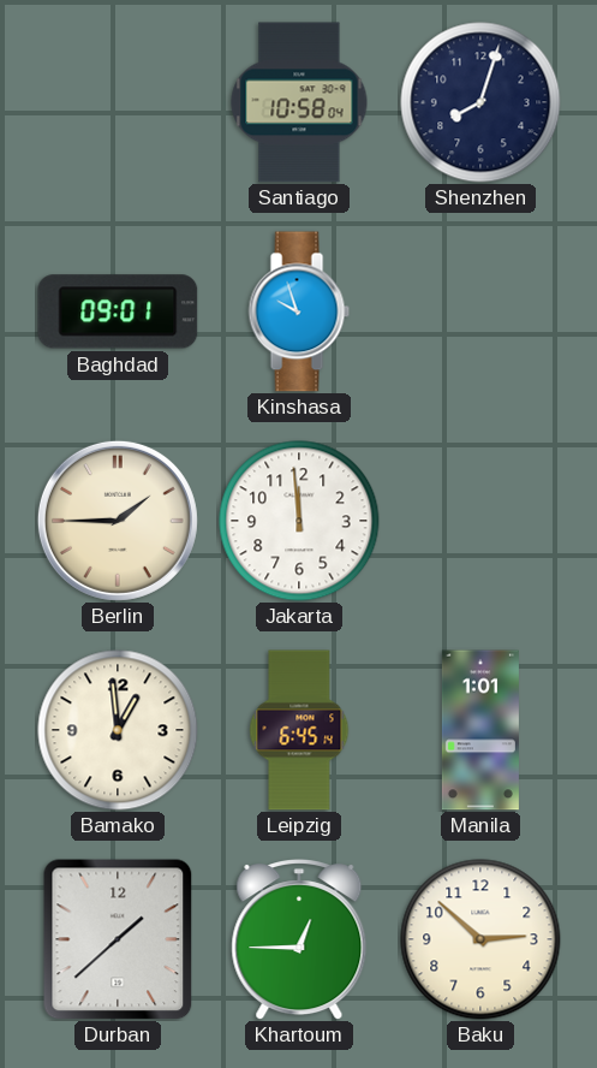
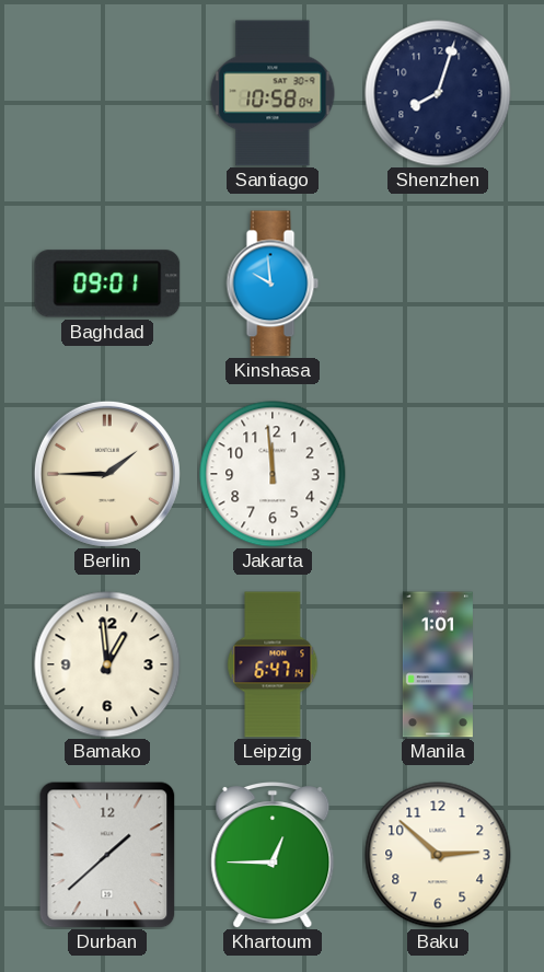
Kinshasa: 9:57 -> 9:59
Leipzig: 6:45 -> 6:47
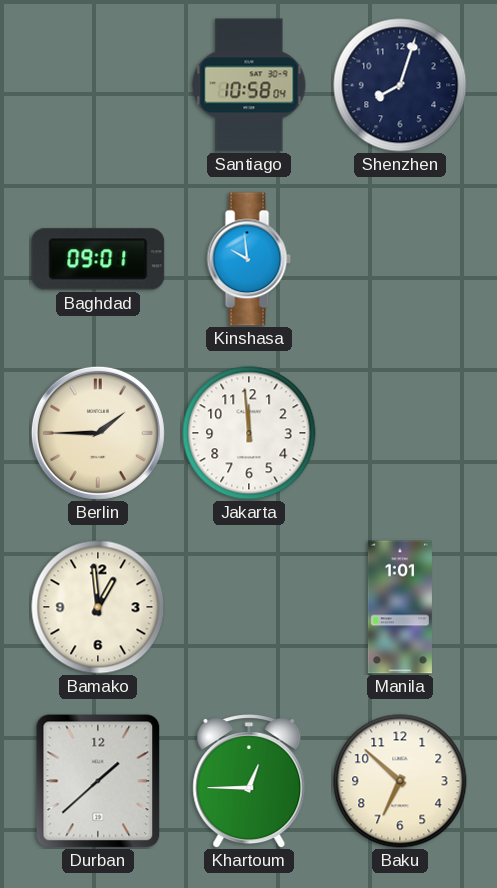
Leipzig: 6:47 -> none
Baku: 2:52 -> 6:52
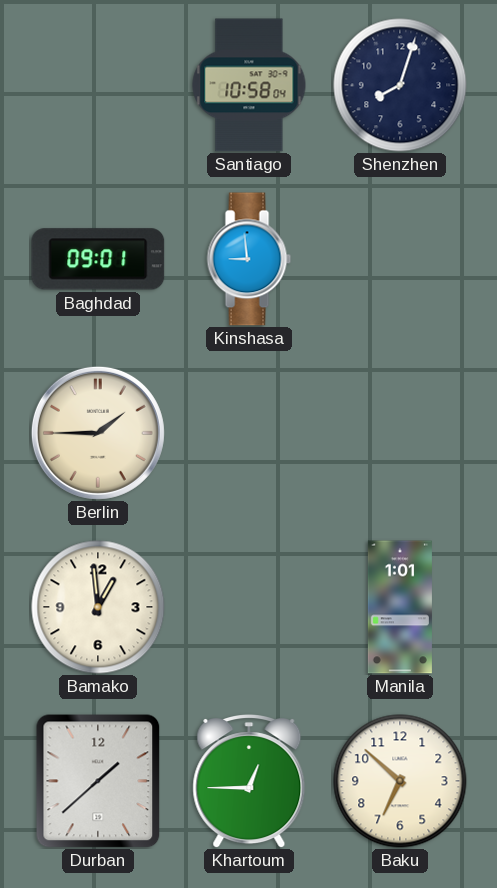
Kinshasa: 9:59 -> 8:59
Jakarta: 11:59 -> none
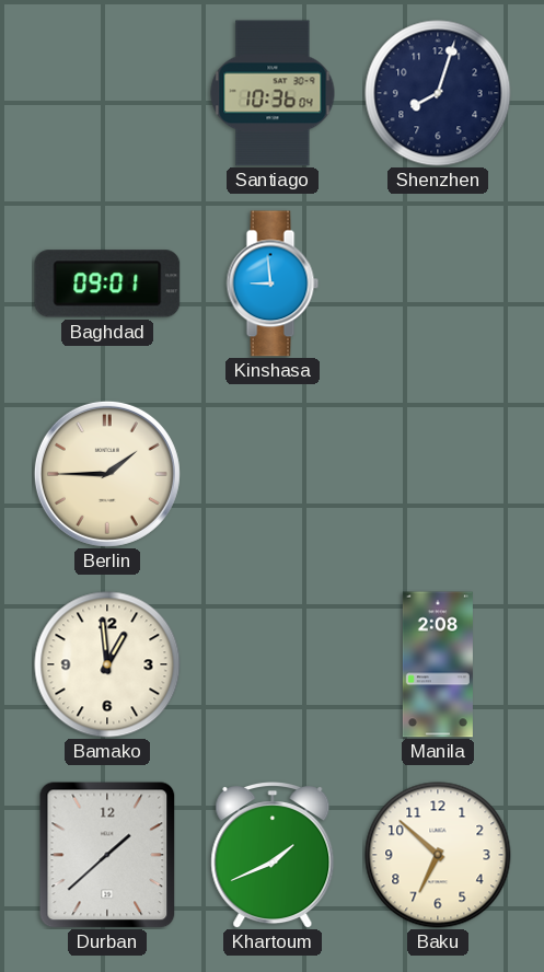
Santiago: 10:58 -> 10:36
Manila: 1:01 -> 2:08
Khartoum: 12:45 -> 1:41
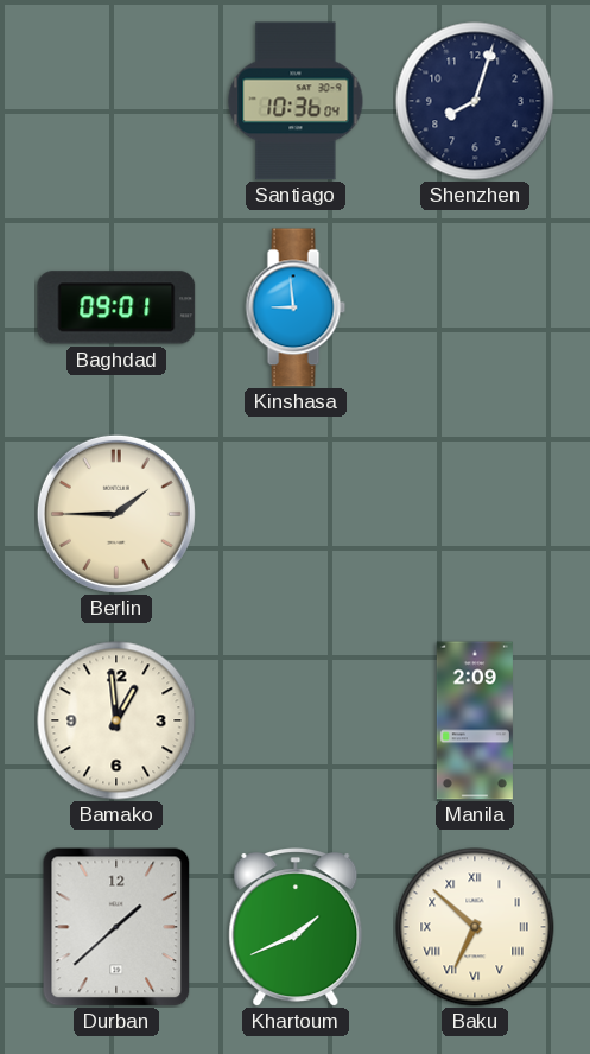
Manila: 2:08 -> 2:09
Baku numerals: Arabic -> Roman
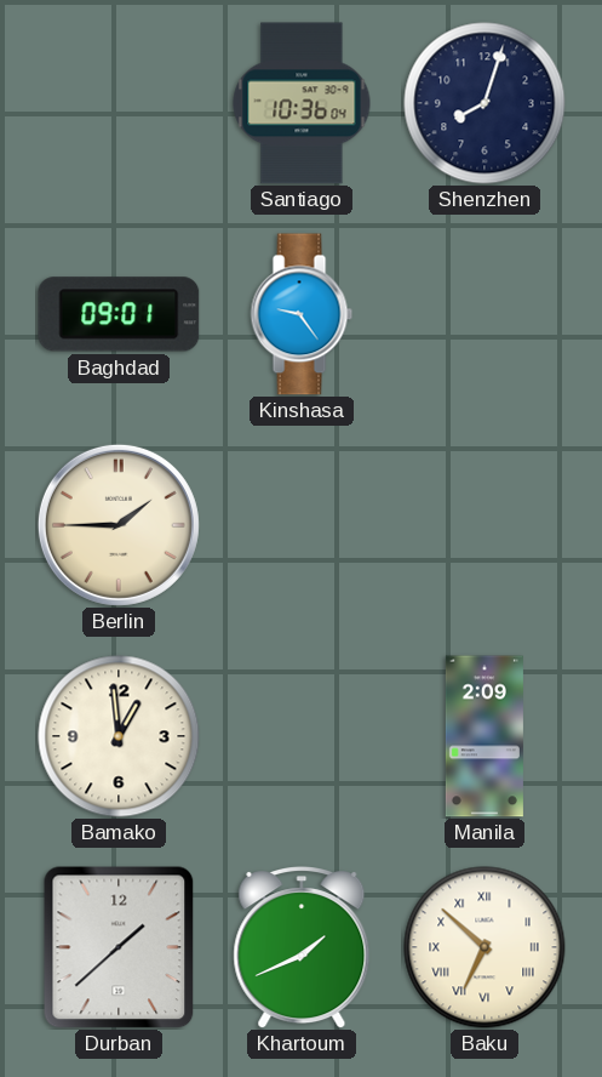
Kinshasa: 8:59 -> 9:24
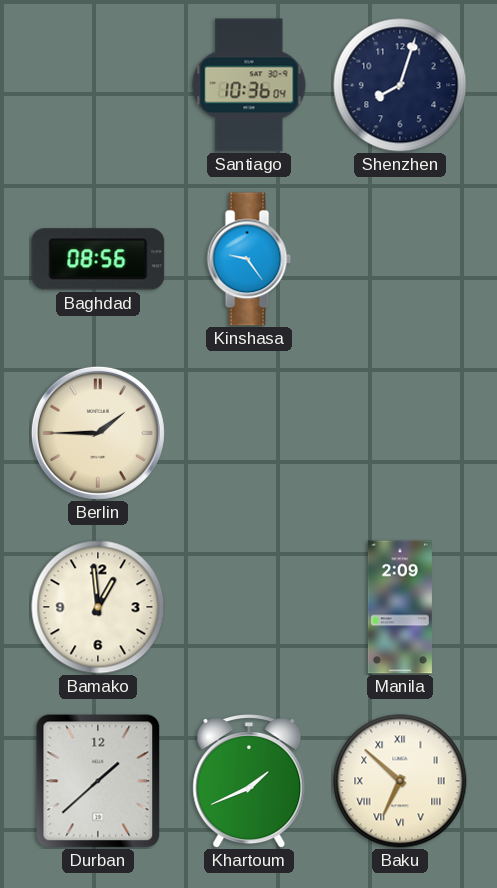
Baghdad: 09:01 -> 08:56
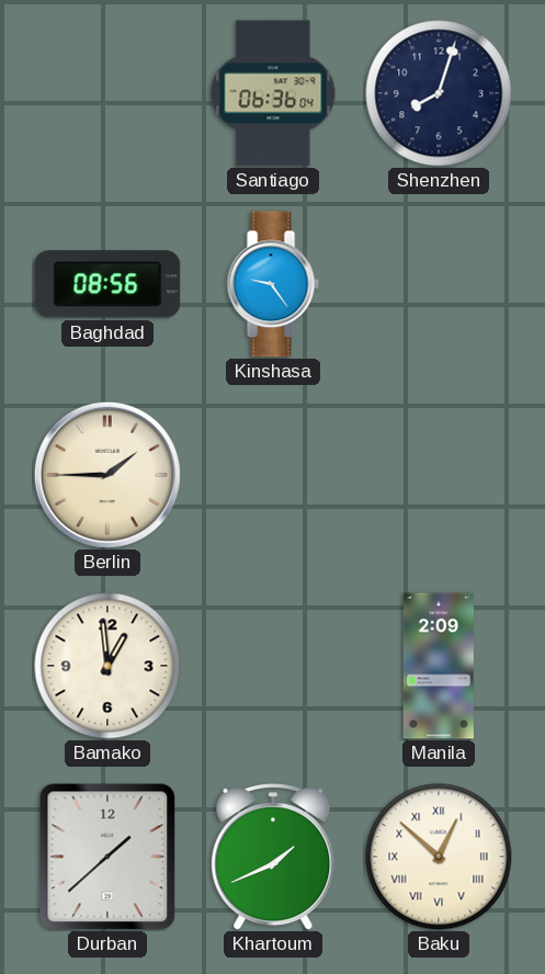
Santiago: 10:36 -> 06:36
Baku: 6:52 -> 12:52
